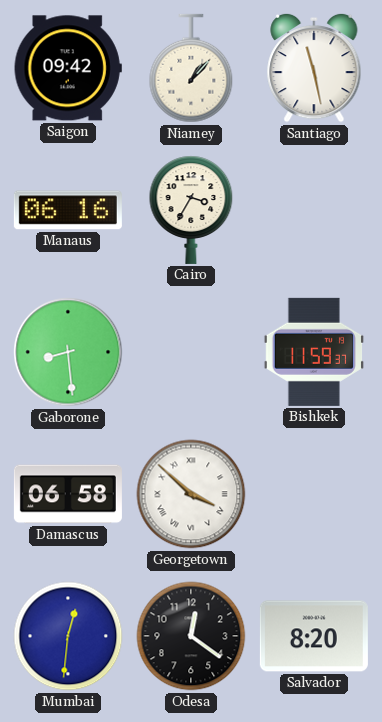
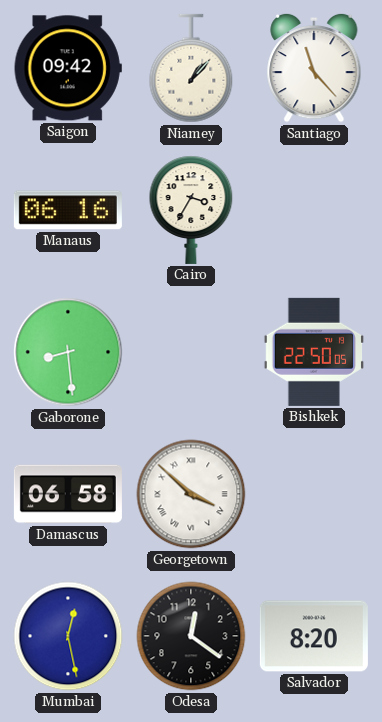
Santiago: 11:28 -> 11:23
Bishkek: 11:59 -> 22:50
Mumbai: 12:31 -> 12:28
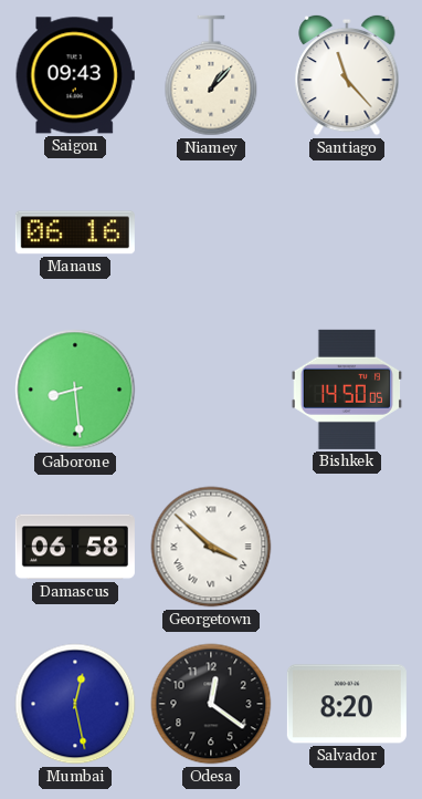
Saigon: 09:42 -> 09:43
Cairo: 3:35 -> none
Bishkek: 22:50 -> 14:50
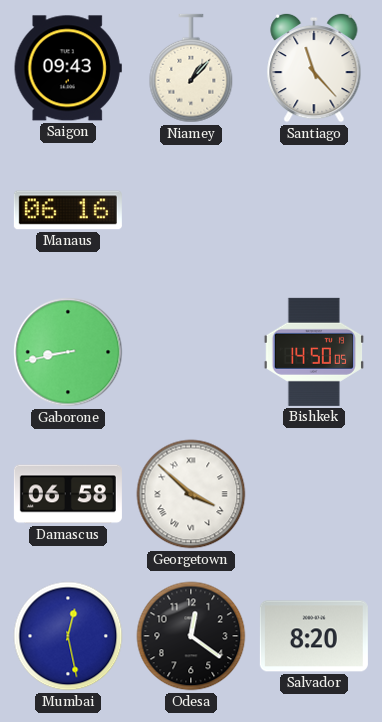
Gaborone: 8:29 -> 8:43
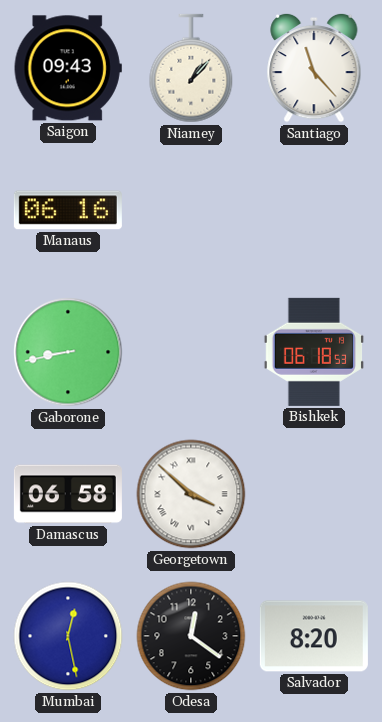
Bishkek: 14:50 -> 06:18
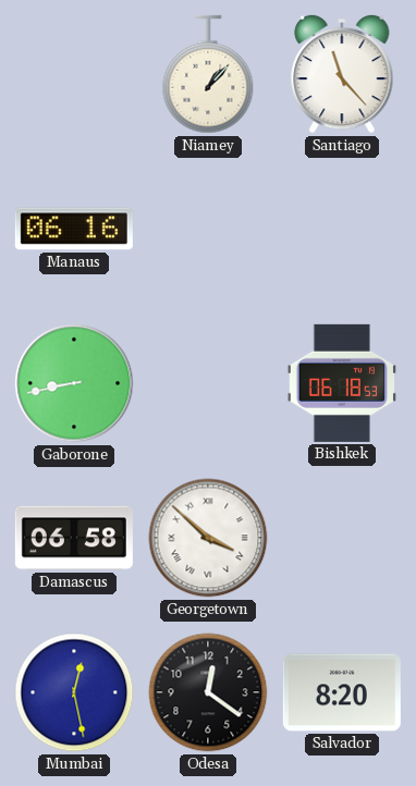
Saigon: 09:43 -> none
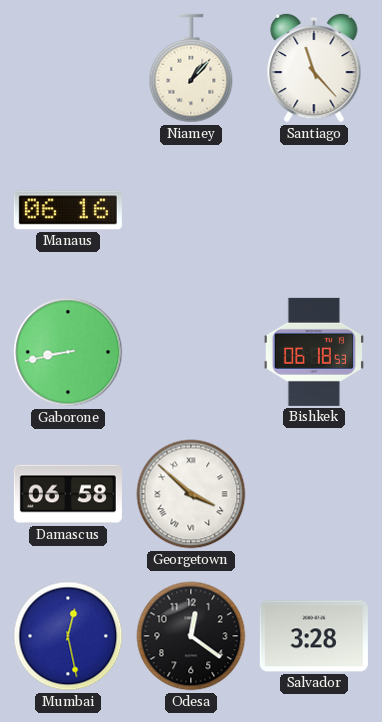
Salvador: 8:20 -> 3:28
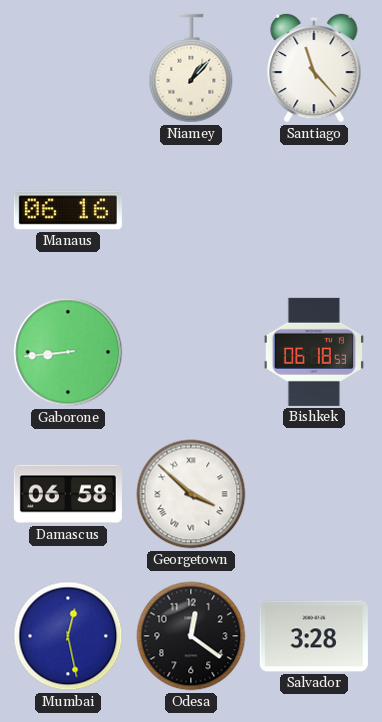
Gaborone: 8:43 -> 8:44
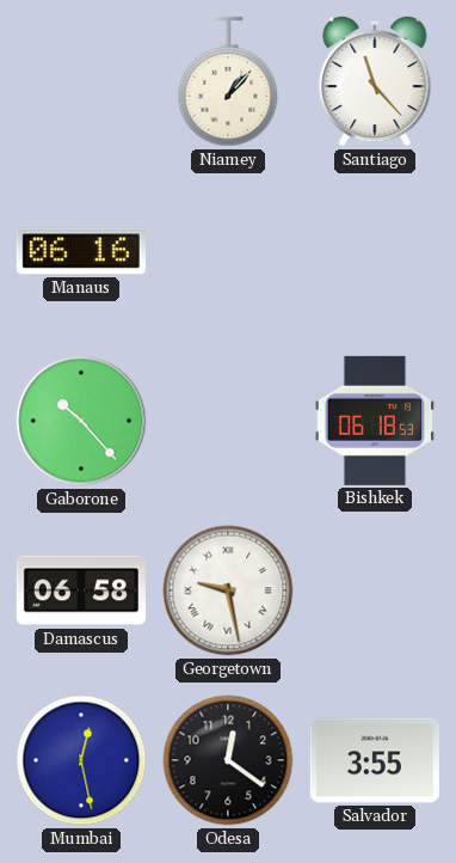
Gaborone: 8:44 -> 10:23
Georgetown: 3:52 -> 9:28
Salvador: 3:28 -> 3:55
